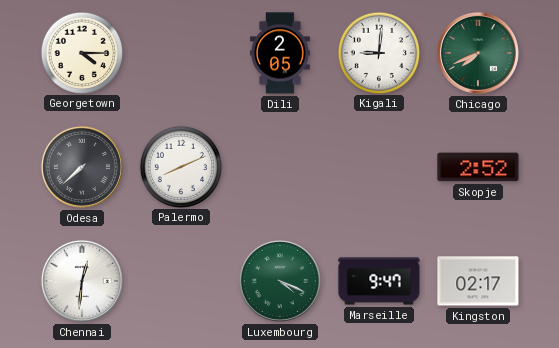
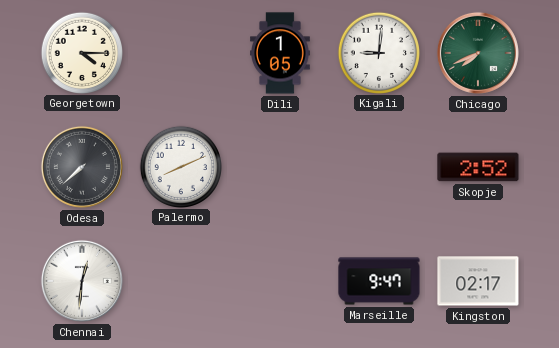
Dili: 2:05 -> 1:05
Luxembourg: 4:19 -> none
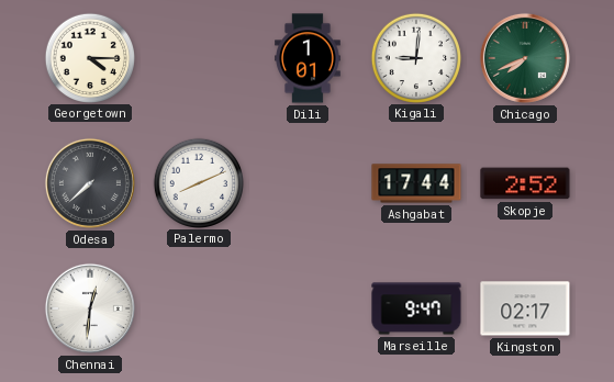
Dili: 1:05 -> 1:01
Ashgabat: none -> 17:44
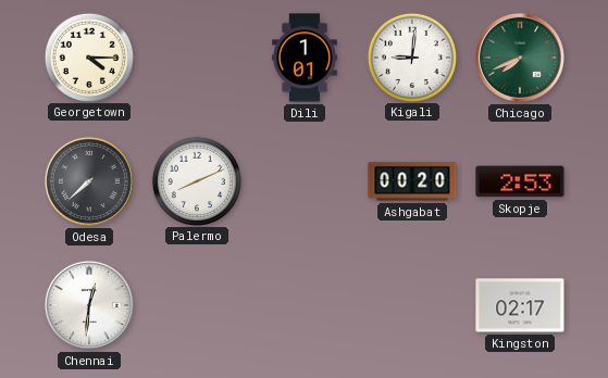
Ashgabat: 17:44 -> 00:20
Skopje: 2:52 -> 2:53
Marseille: 9:47 -> none
